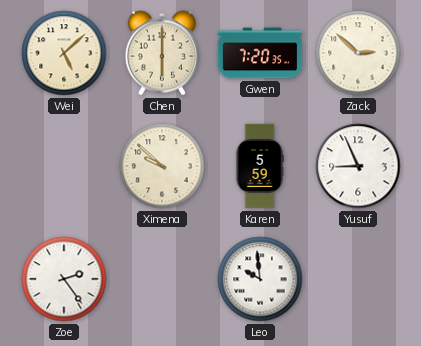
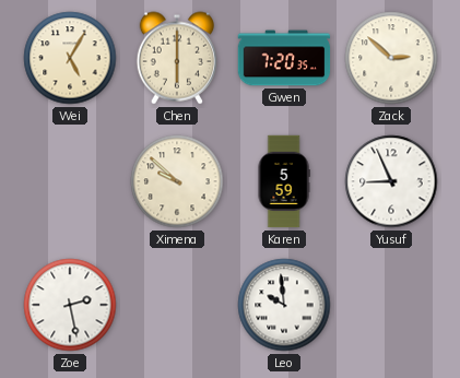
Wei: 5:08 -> 5:05
Zoe: 2:24 -> 2:28
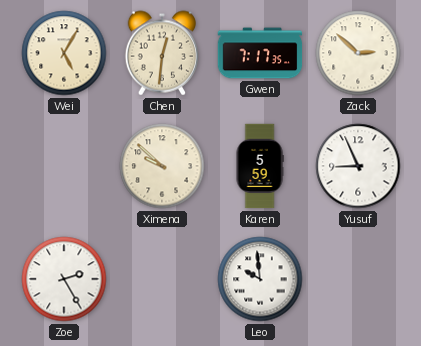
Chen: 6:00 -> 12:31
Gwen: 7:20 -> 7:17
Zoe: 2:28 -> 2:25
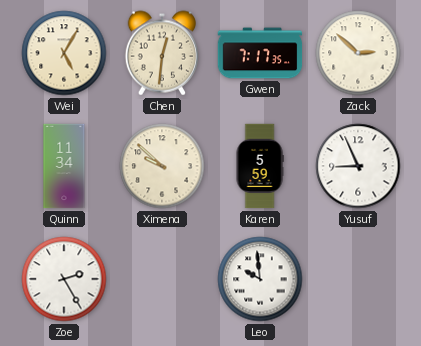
Quinn: none -> 11:34
